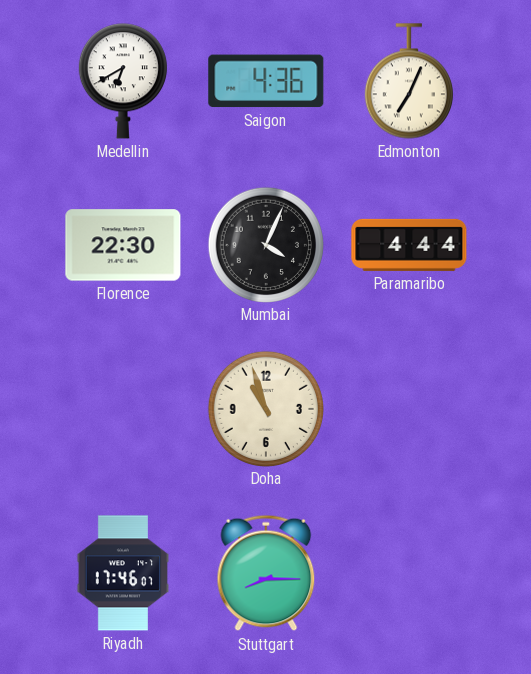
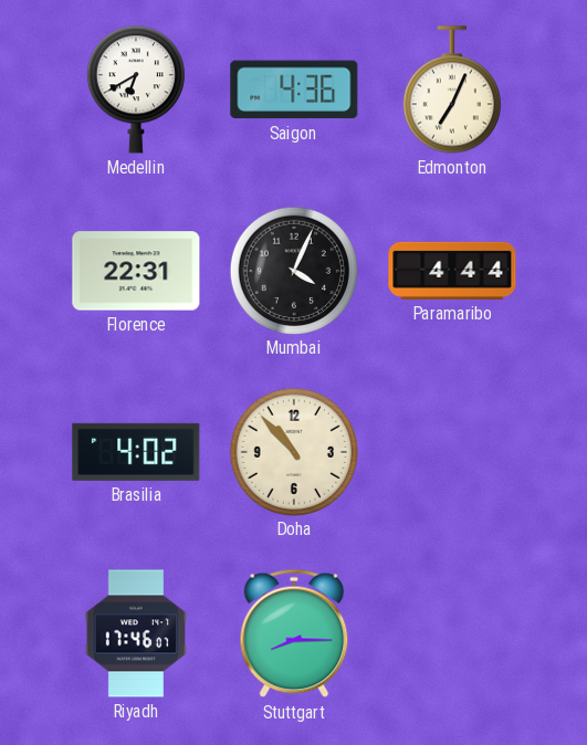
Florence: 22:30 -> 22:31
Brasilia: none -> 4:02
Doha: 10:57 -> 10:53
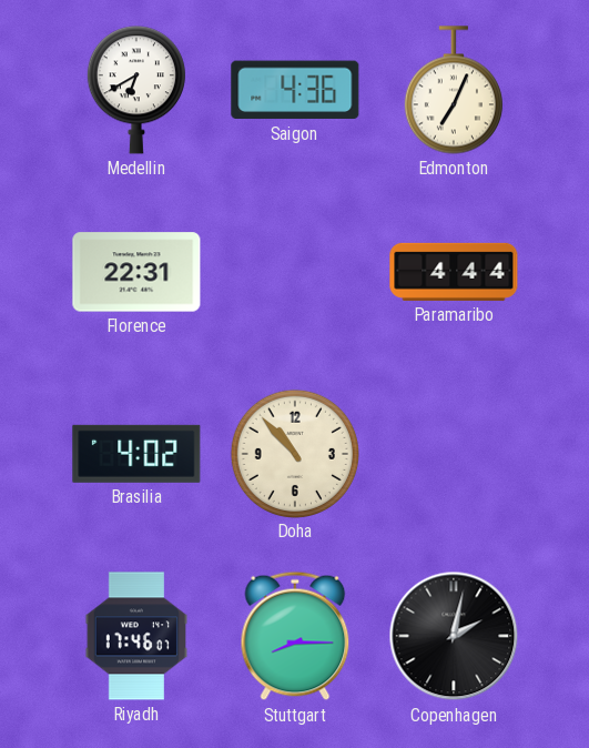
Mumbai: 4:04 -> none
Copenhagen: none -> 2:02
